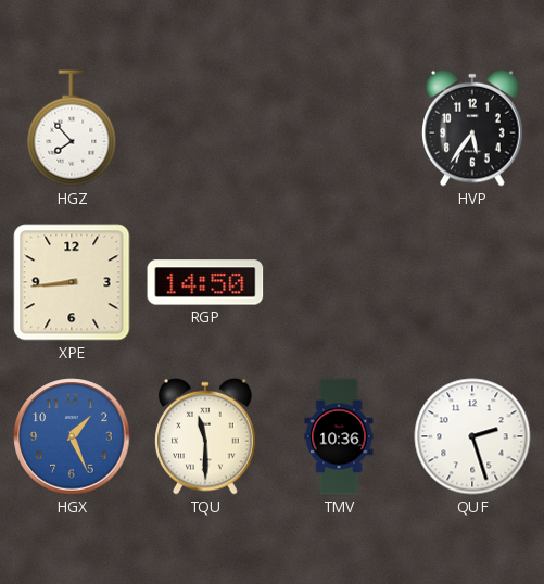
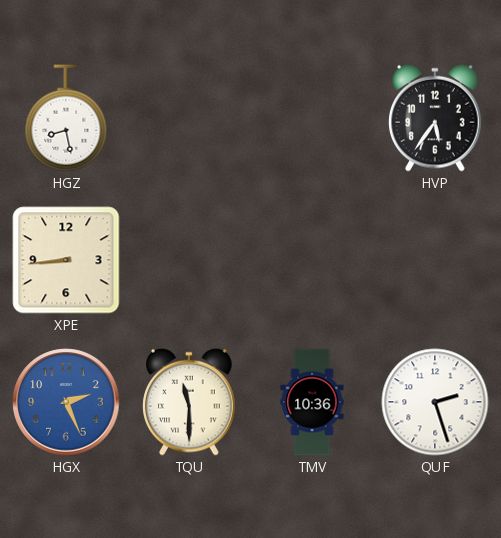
HGZ: 7:53 -> 8:28
RGP: 14:50 -> none
HGX: 1:26 -> 2:26
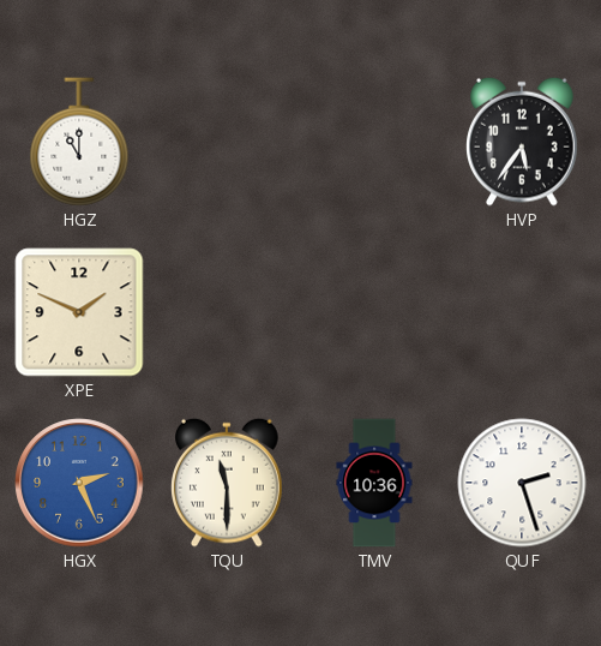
HGZ: 8:28 -> 11:00
XPE: 8:44 -> 1:49
